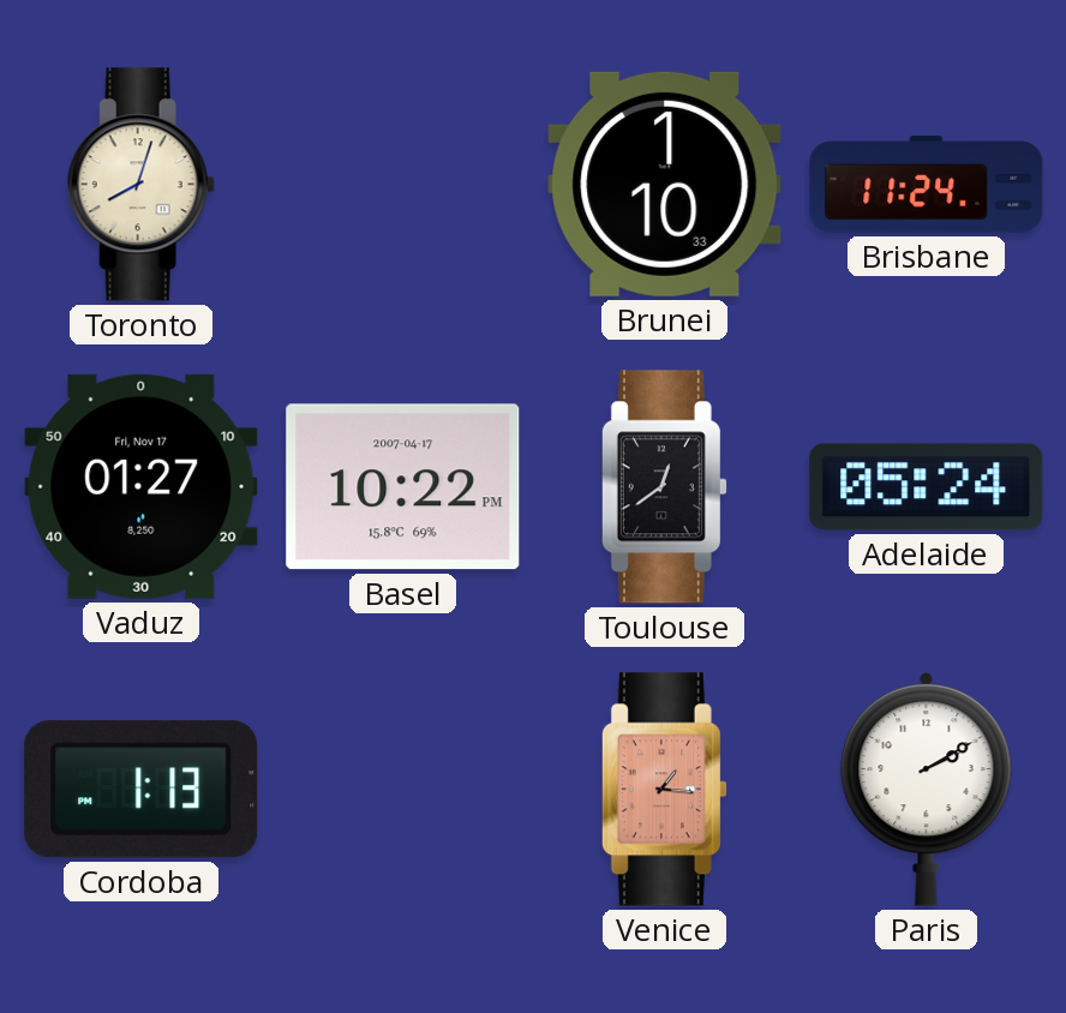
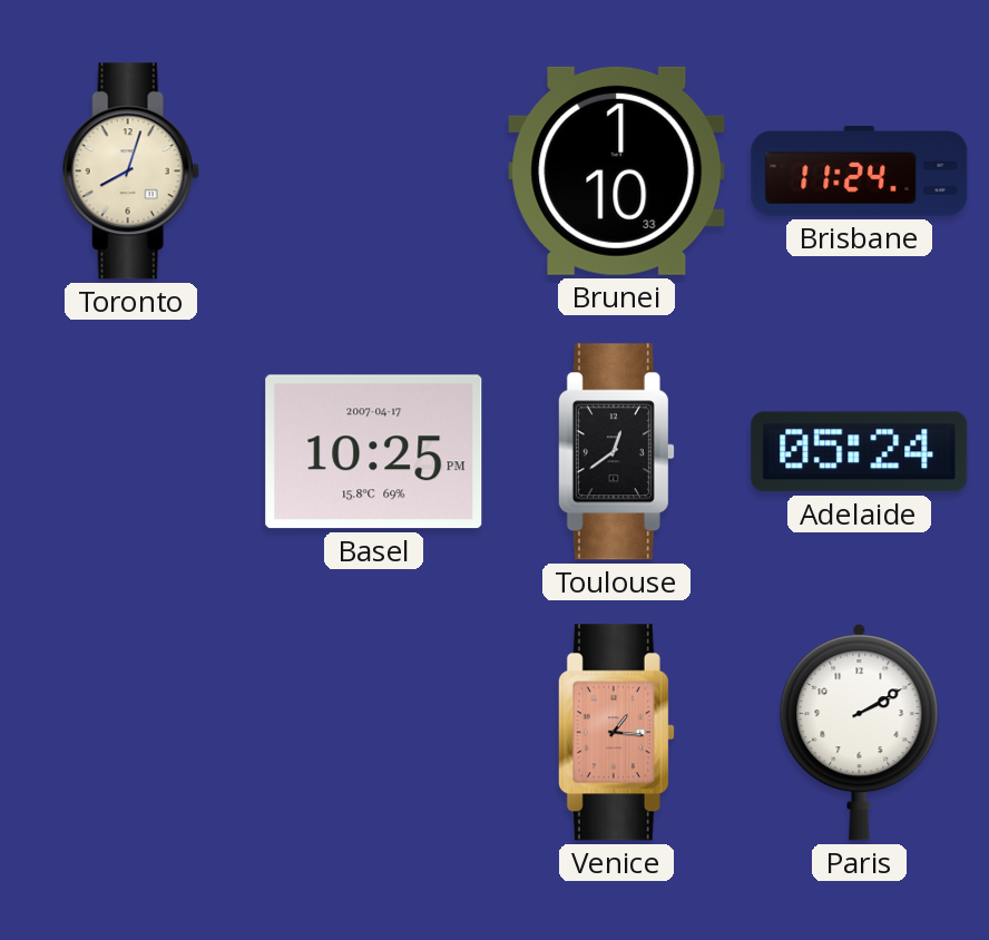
Vaduz: 01:27 -> none
Basel: 10:22 -> 10:25
Cordoba: 1:13 -> none
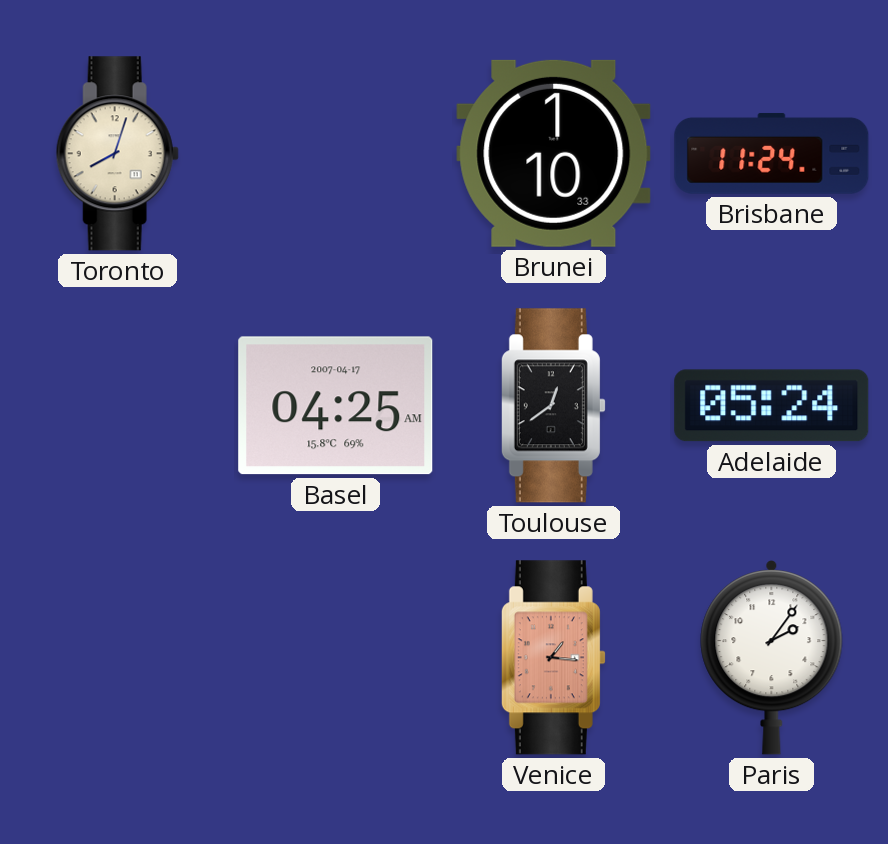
Basel: 10:25 -> 04:25
Paris: 2:10 -> 2:06
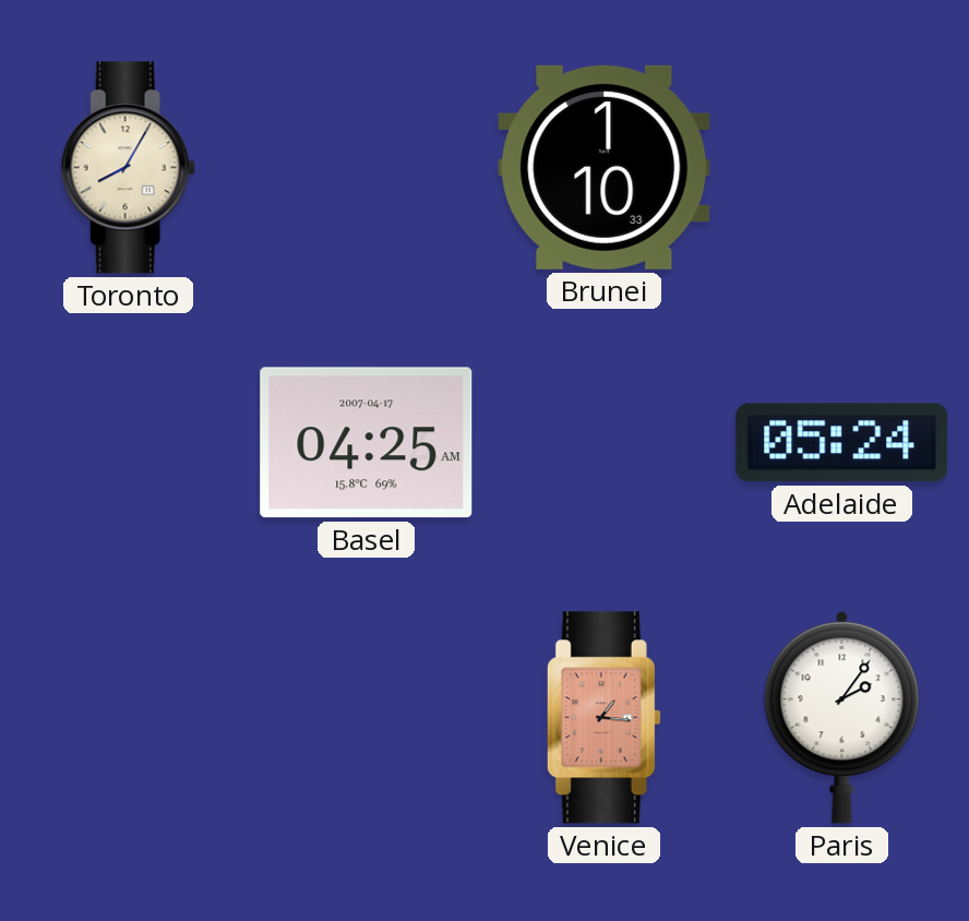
Toronto: 8:03 -> 8:05
Brisbane: 11:24 -> none
Toulouse: 12:39 -> none
